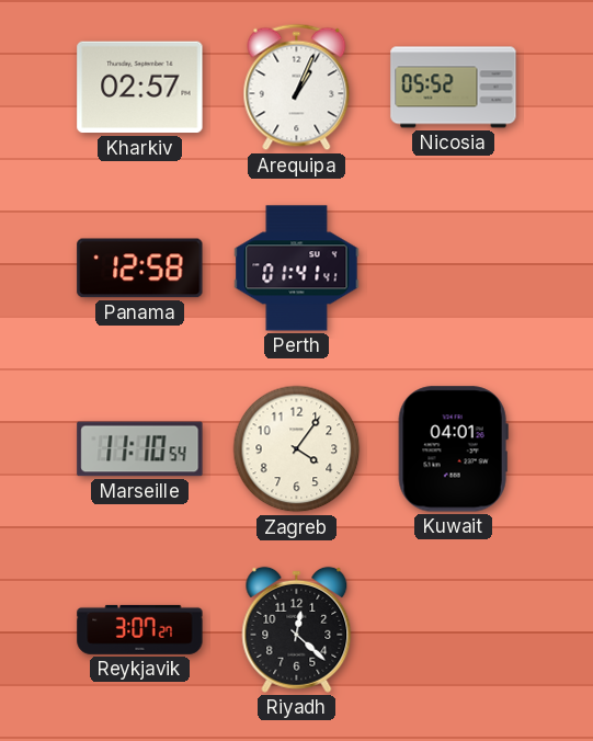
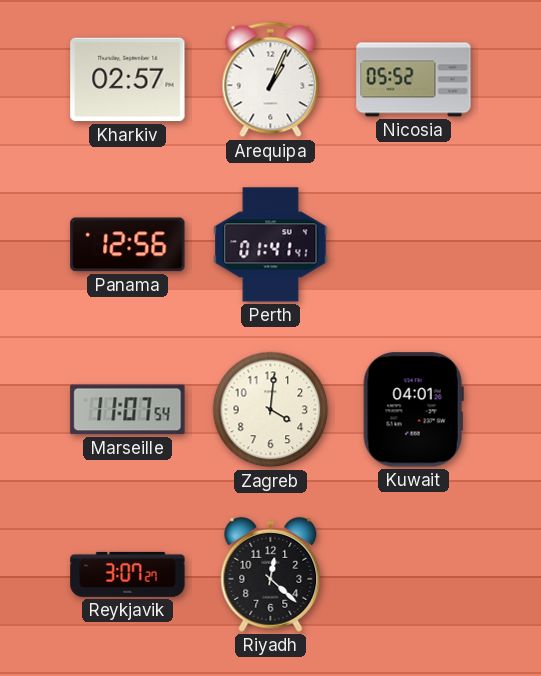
Panama: 12:58 -> 12:56
Marseille: 11:10 -> 11:07
Zagreb: 4:06 -> 4:01
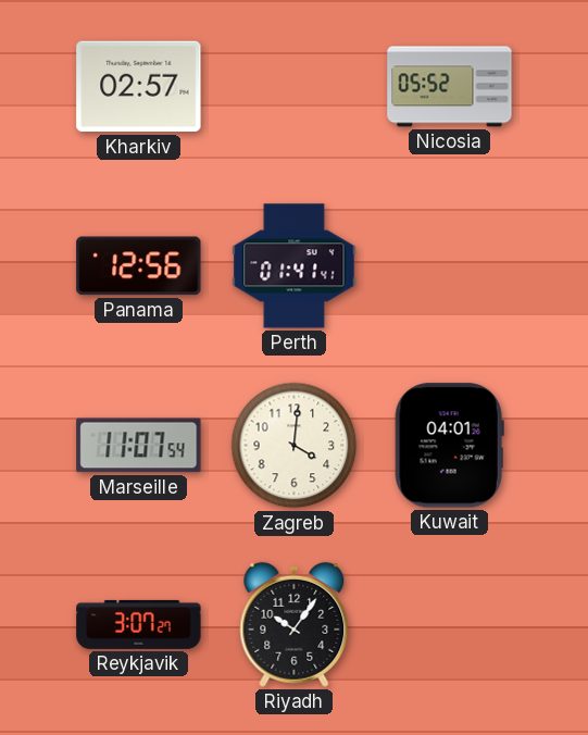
Arequipa: 1:04 -> none
Riyadh: 12:22 -> 10:06
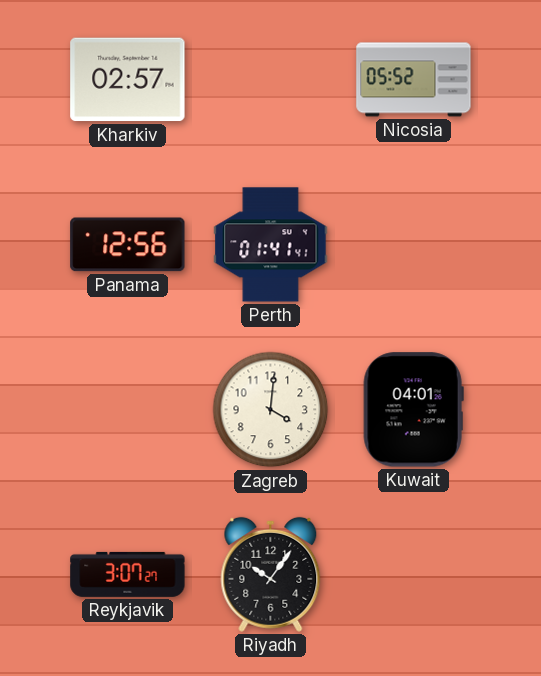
Marseille: 11:07 -> none
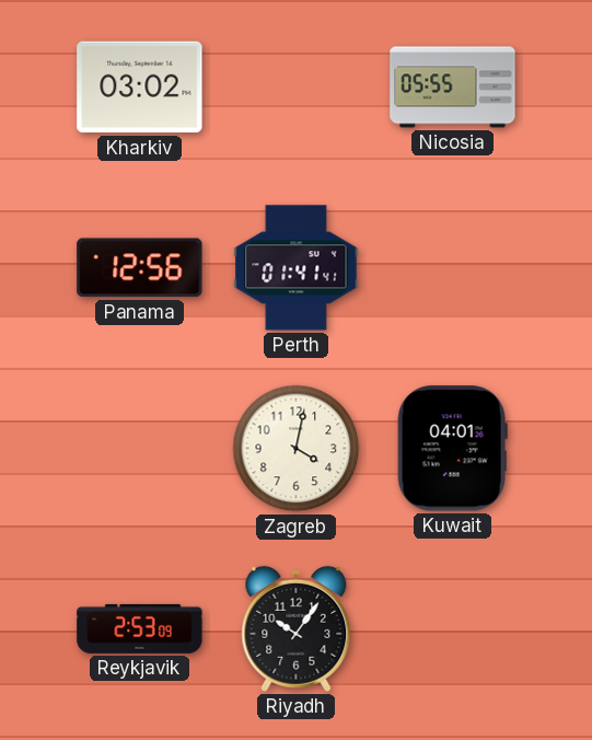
Kharkiv: 02:57 -> 03:02
Nicosia: 05:52 -> 05:55
Zagreb: 4:01 -> 4:02
Reykjavik: 3:07 -> 2:53
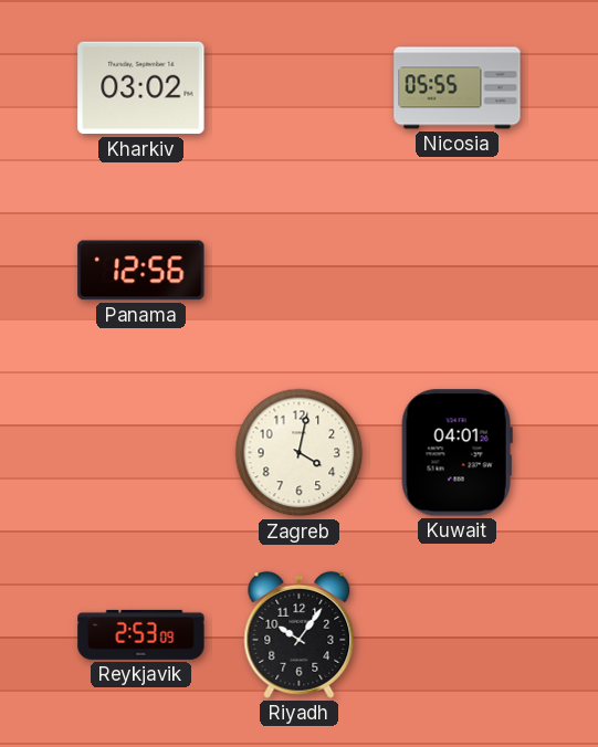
Perth: 01:41 -> none
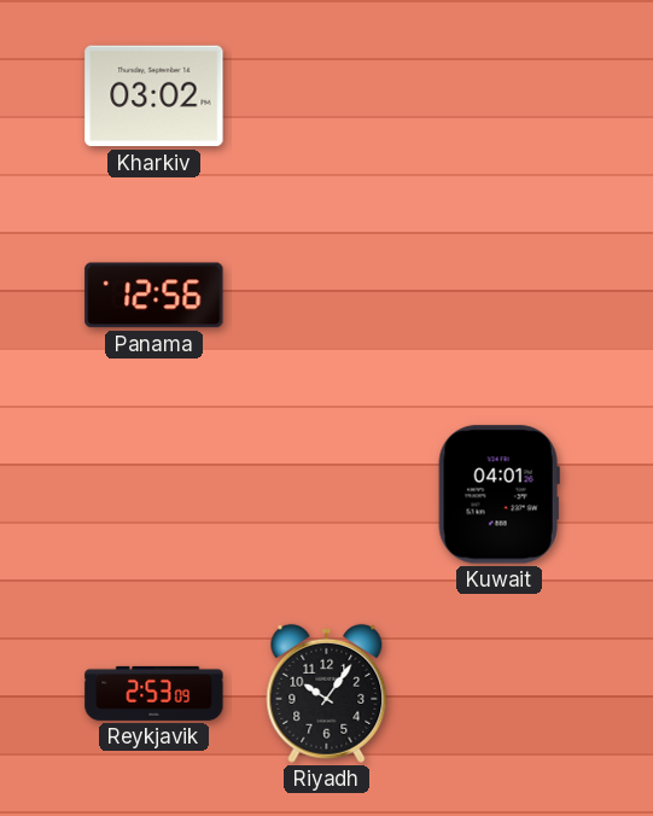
Nicosia: 05:55 -> none
Zagreb: 4:02 -> none
